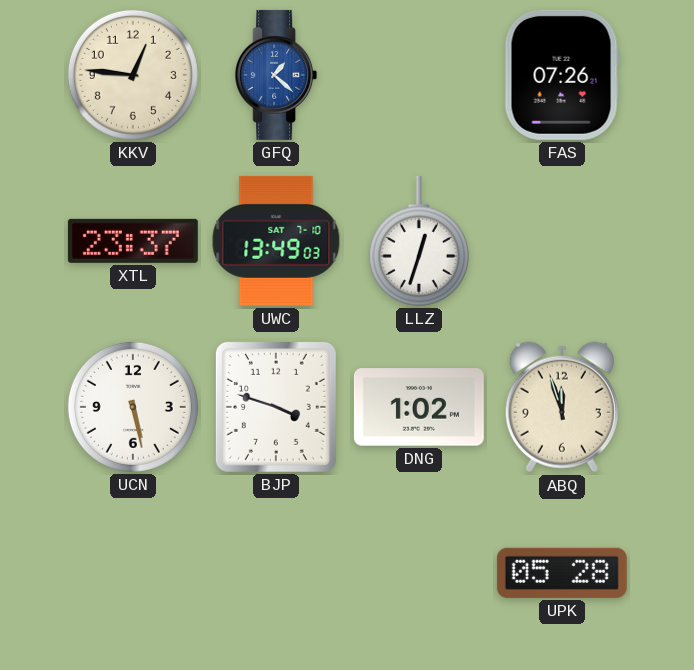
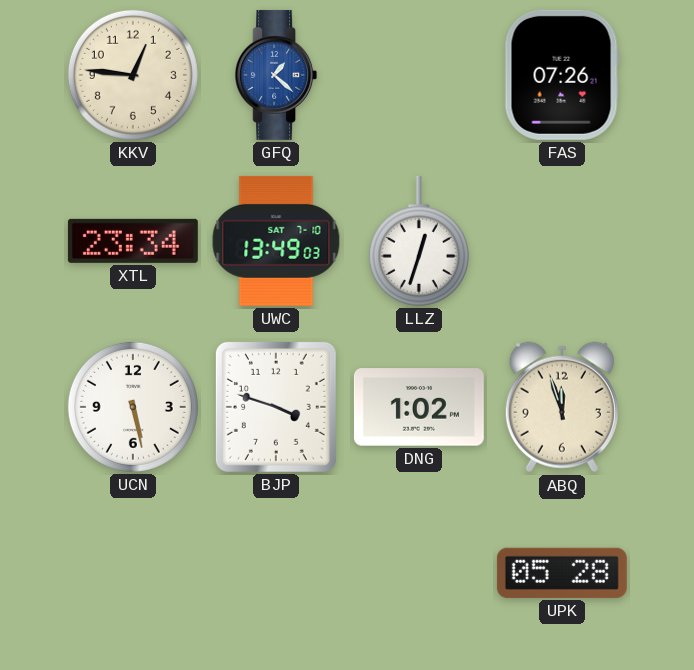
XTL: 23:37 -> 23:34
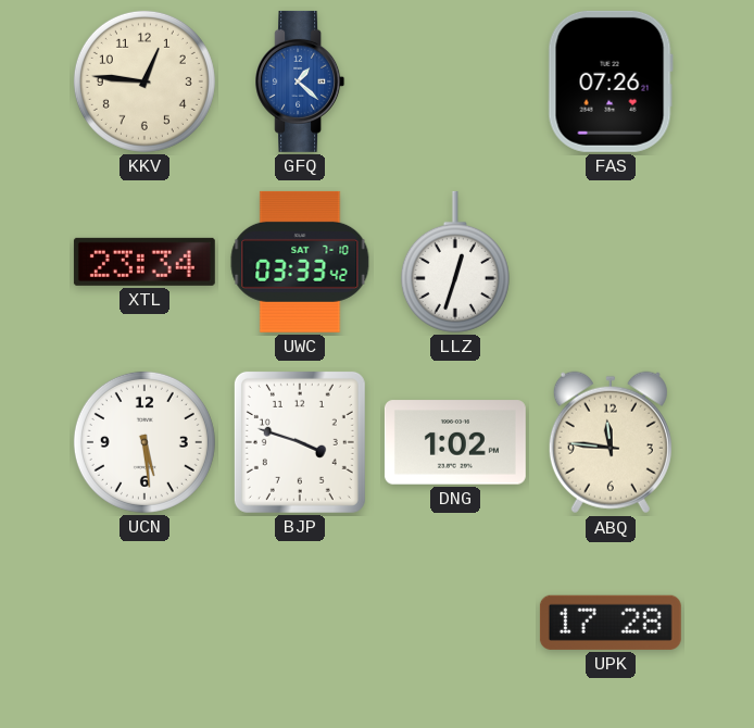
UWC: 13:49 -> 03:33
UCN: 5:28 -> 5:29
ABQ: 11:57 -> 11:46
UPK: 05:28 -> 17:28
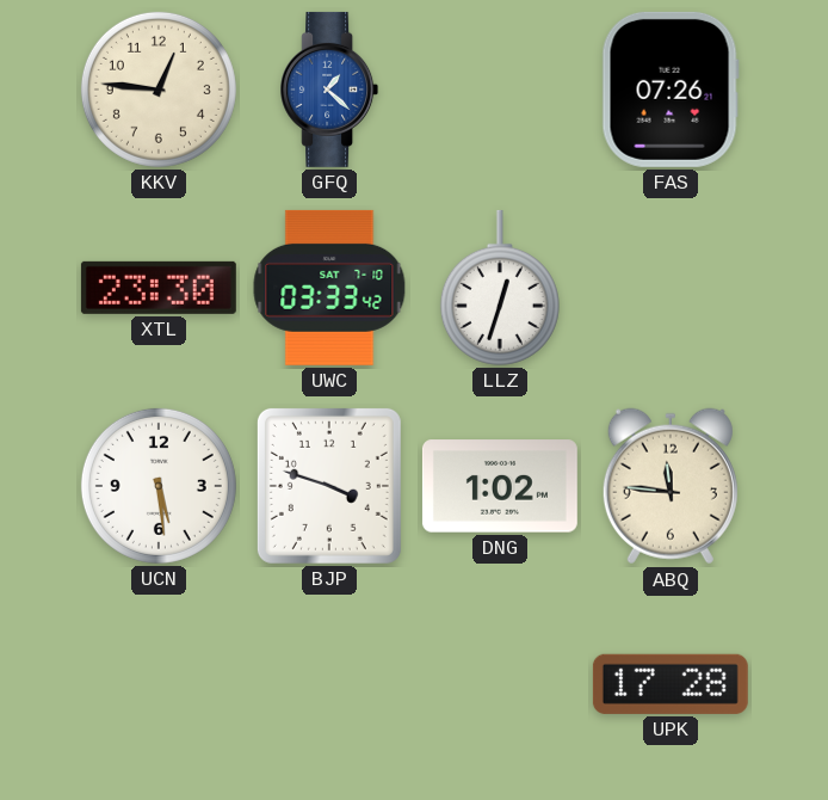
XTL: 23:34 -> 23:30
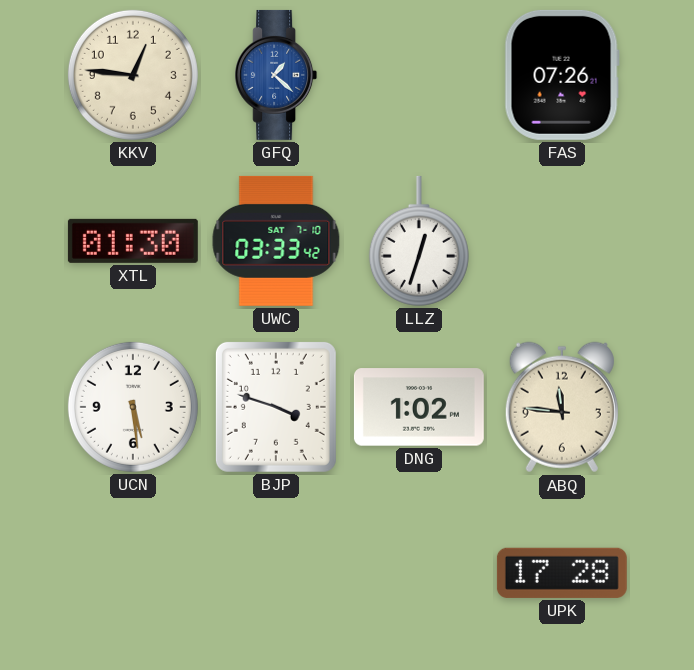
XTL: 23:30 -> 01:30
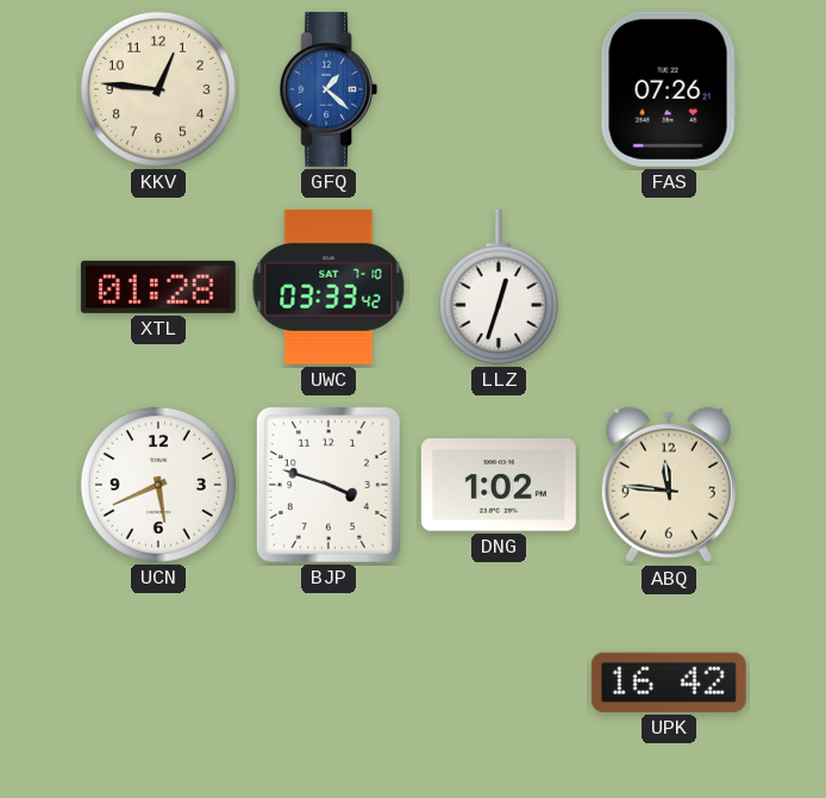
XTL: 01:30 -> 01:28
UCN: 5:29 -> 5:41
UPK: 17:28 -> 16:42
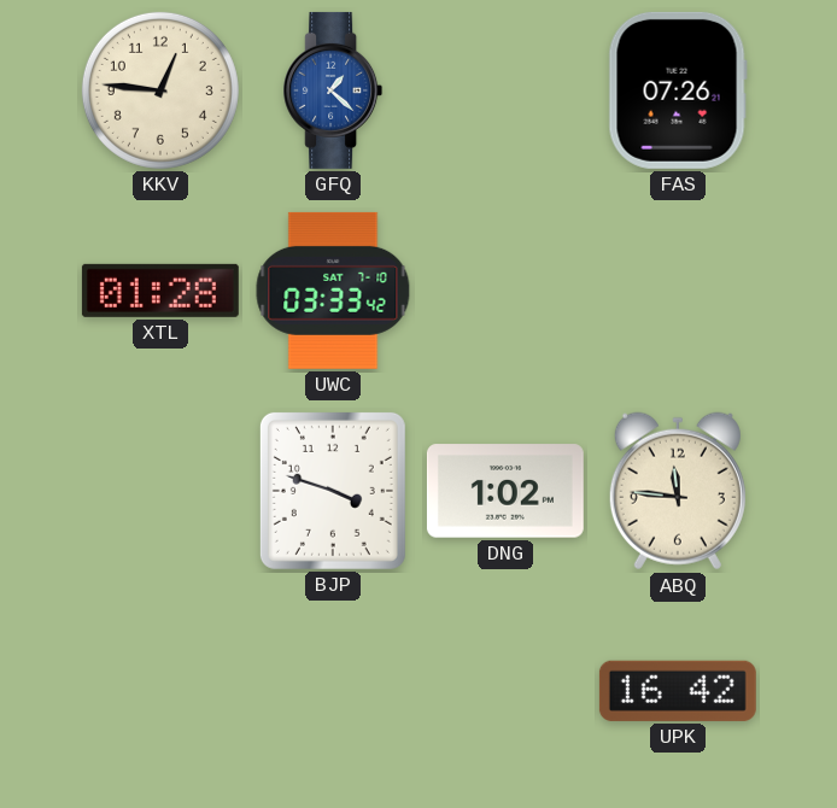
LLZ: 12:33 -> none
UCN: 5:41 -> none
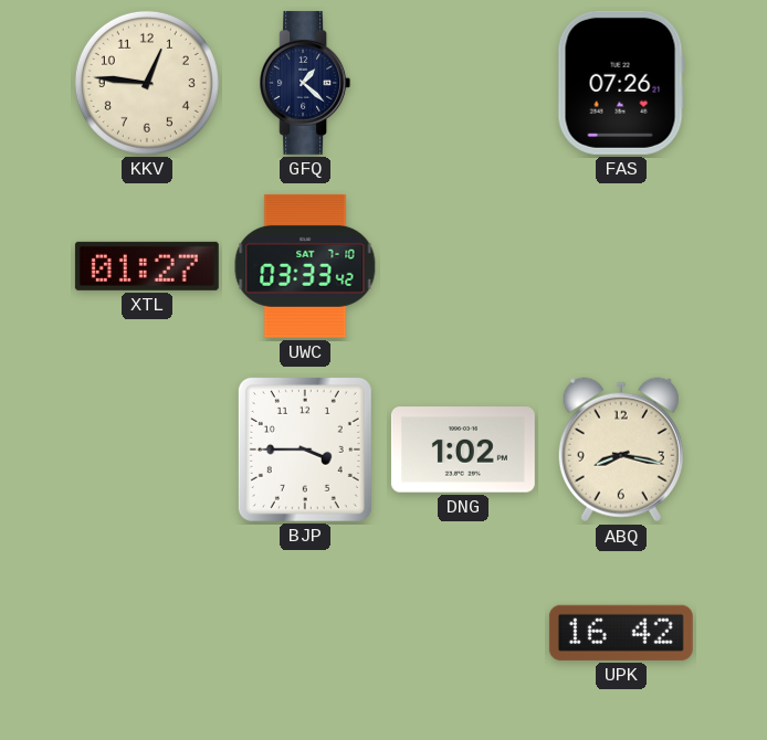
GFQ dial: blue -> navy
XTL: 01:28 -> 01:27
BJP: 3:48 -> 3:45
ABQ: 11:46 -> 8:17
